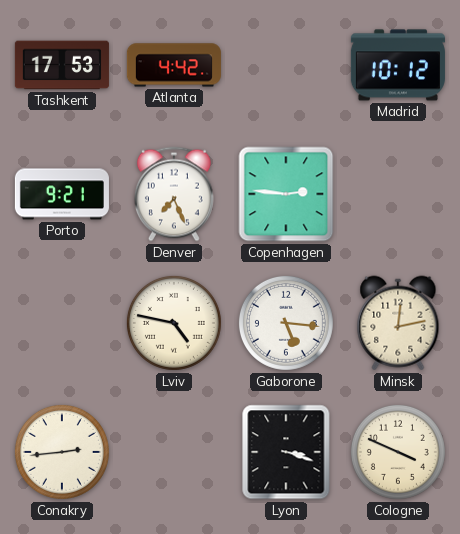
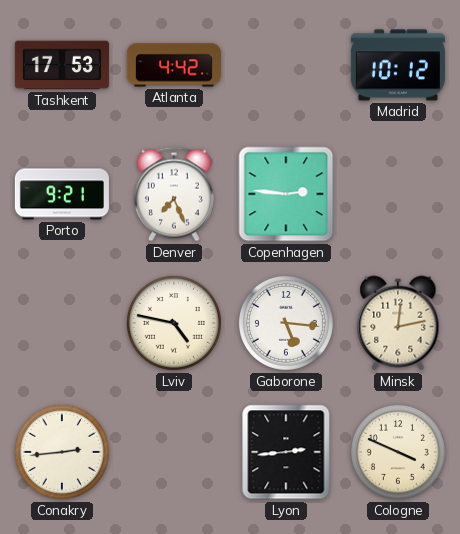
Lyon: 3:18 -> 2:44
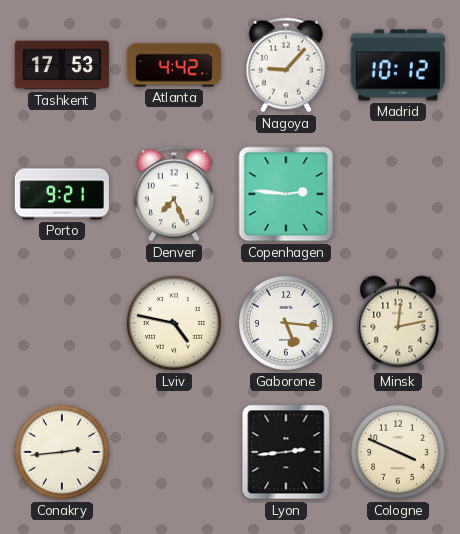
Nagoya: none -> 9:07
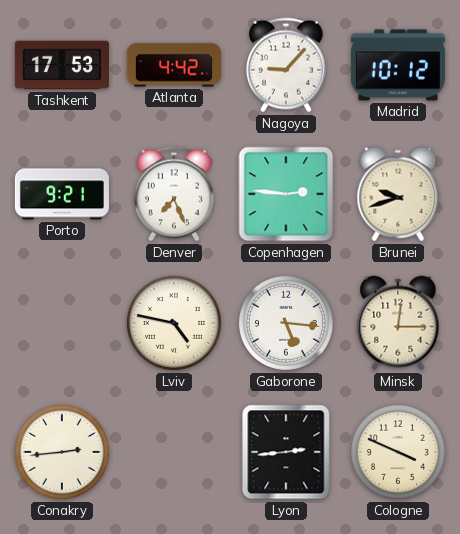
Brunei: none -> 9:42
Minsk: 12:13 -> 12:15
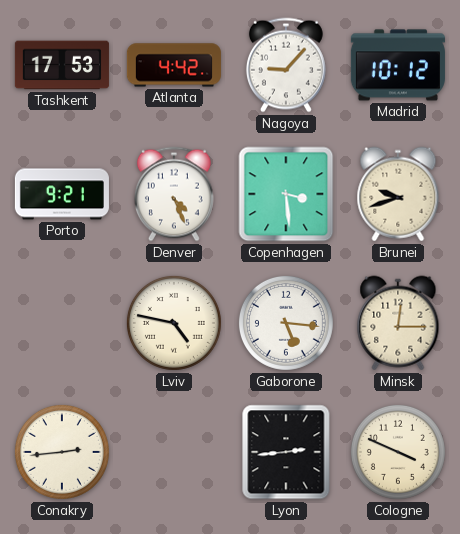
Denver: 7:26 -> 4:26
Copenhagen: 2:46 -> 3:29
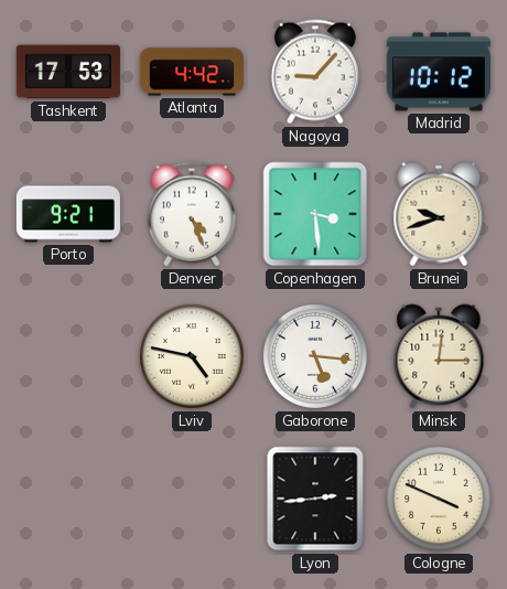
Conakry: 2:44 -> none
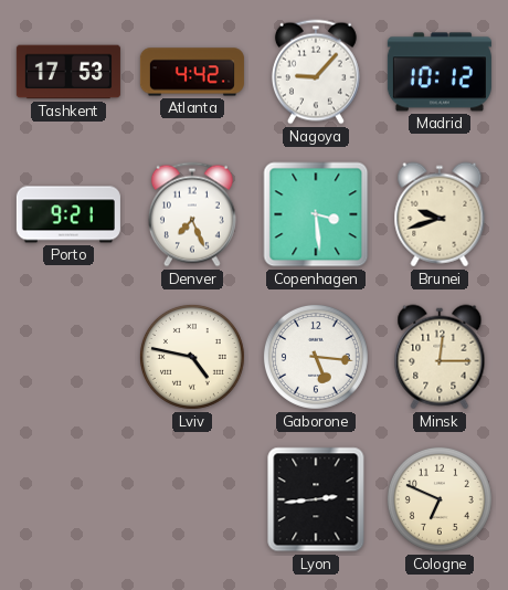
Denver: 4:26 -> 7:26
Cologne: 3:49 -> 6:49
